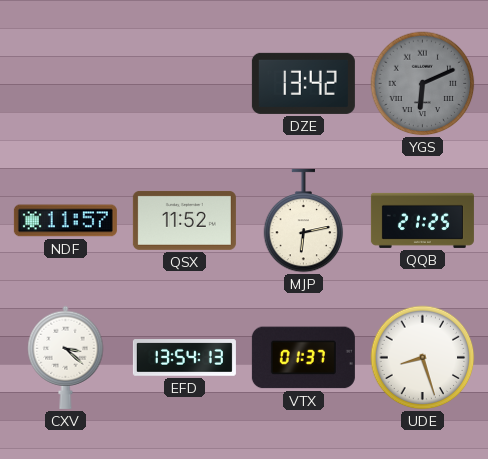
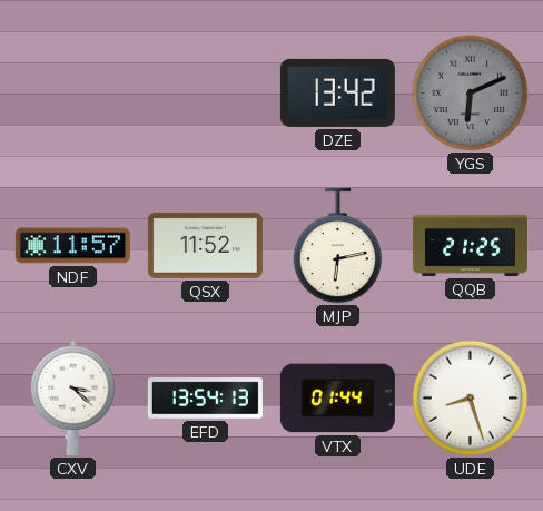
VTX: 01:37 -> 01:44
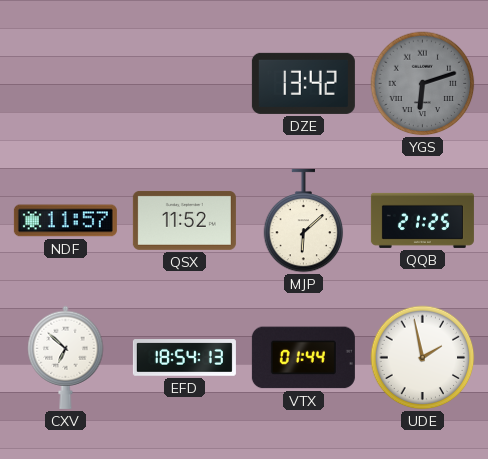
YGS: 6:11 -> 6:12
MJP: 6:13 -> 6:08
CXV: 3:22 -> 6:52
EFD: 13:54 -> 18:54
UDE: 8:27 -> 1:58
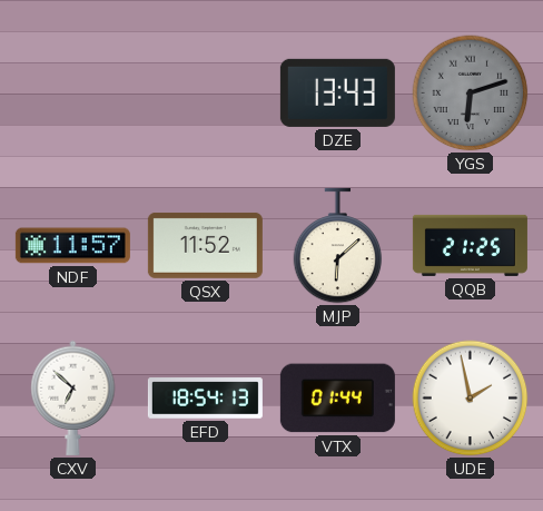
DZE: 13:42 -> 13:43
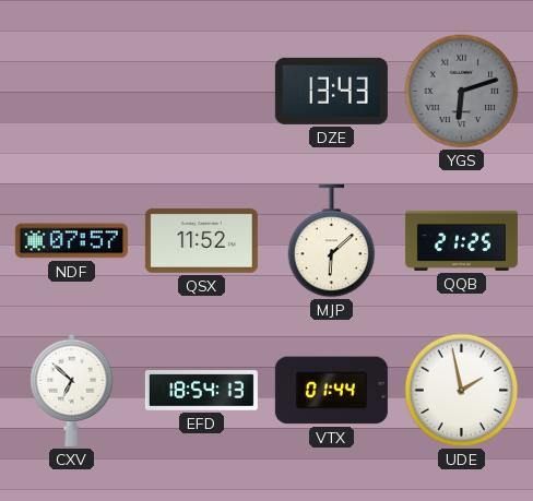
NDF: 11:57 -> 07:57
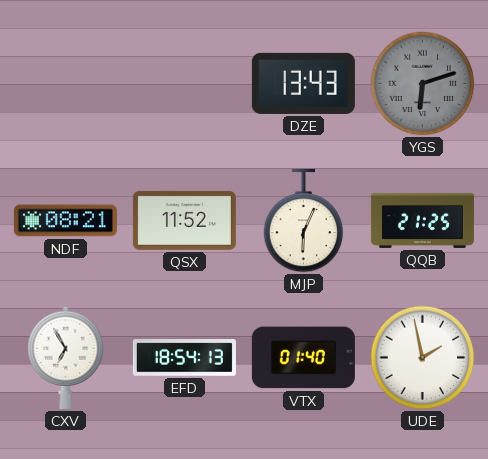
NDF: 07:57 -> 08:21
MJP: 6:08 -> 6:04
CXV: 6:52 -> 6:55
VTX: 01:44 -> 01:40
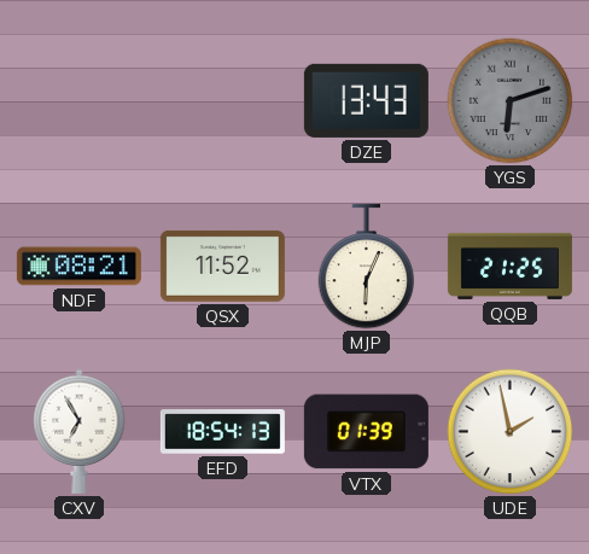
VTX: 01:40 -> 01:39
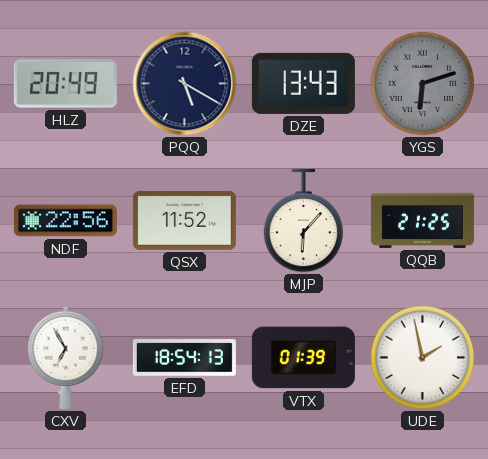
HLZ: none -> 20:49
PQQ: none -> 5:20
NDF: 08:21 -> 22:56
MJP: 6:04 -> 6:07
